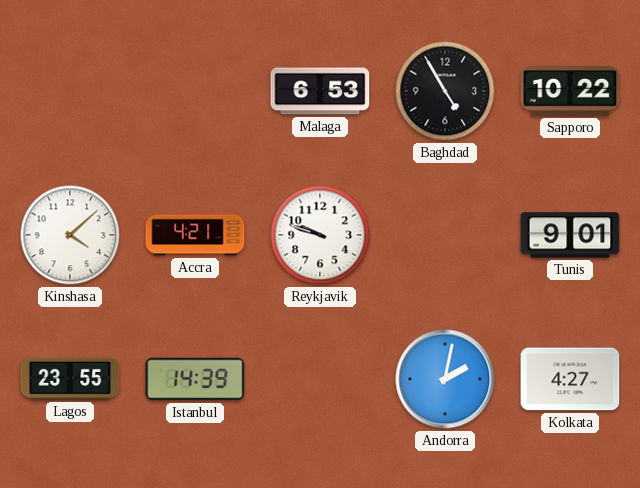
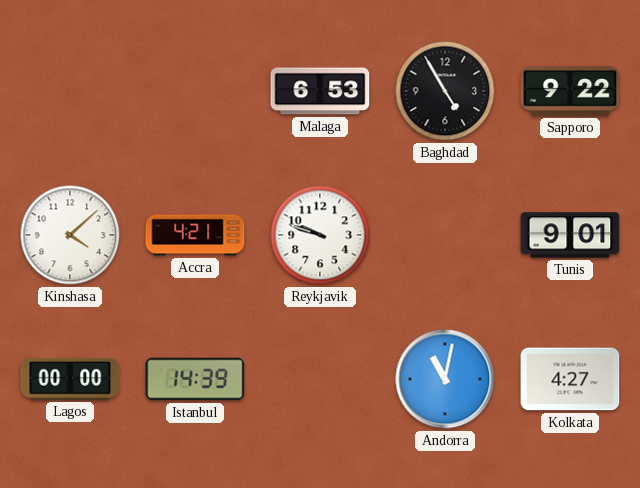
Sapporo: 10:22 -> 9:22
Lagos: 23:55 -> 00:00
Andorra: 2:02 -> 11:02
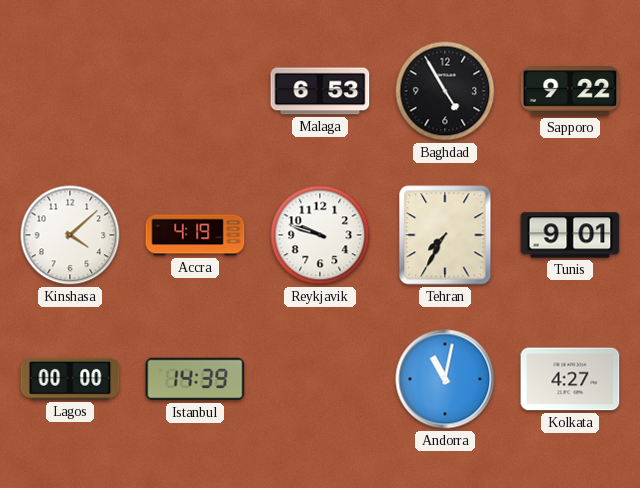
Accra: 4:21 -> 4:19
Tehran: none -> 7:35
